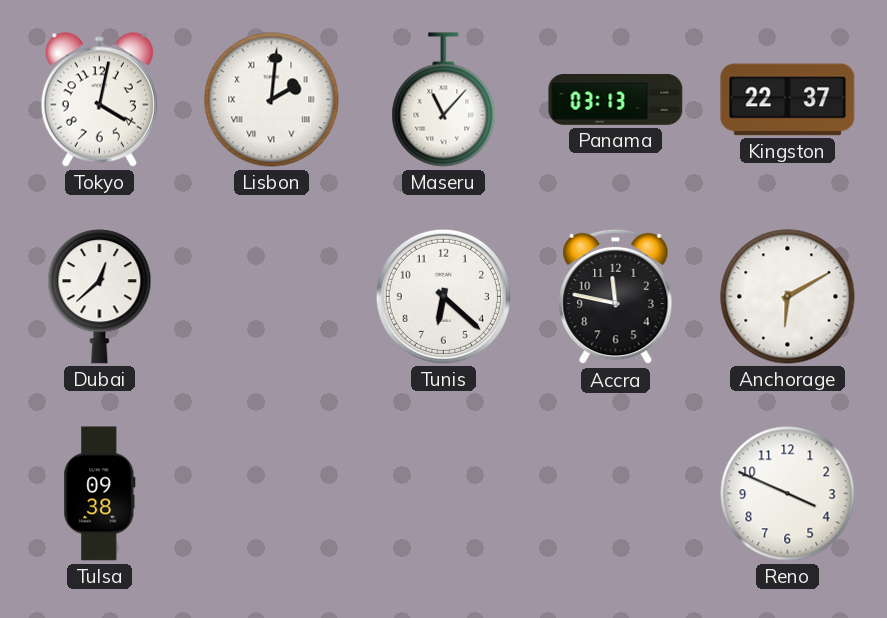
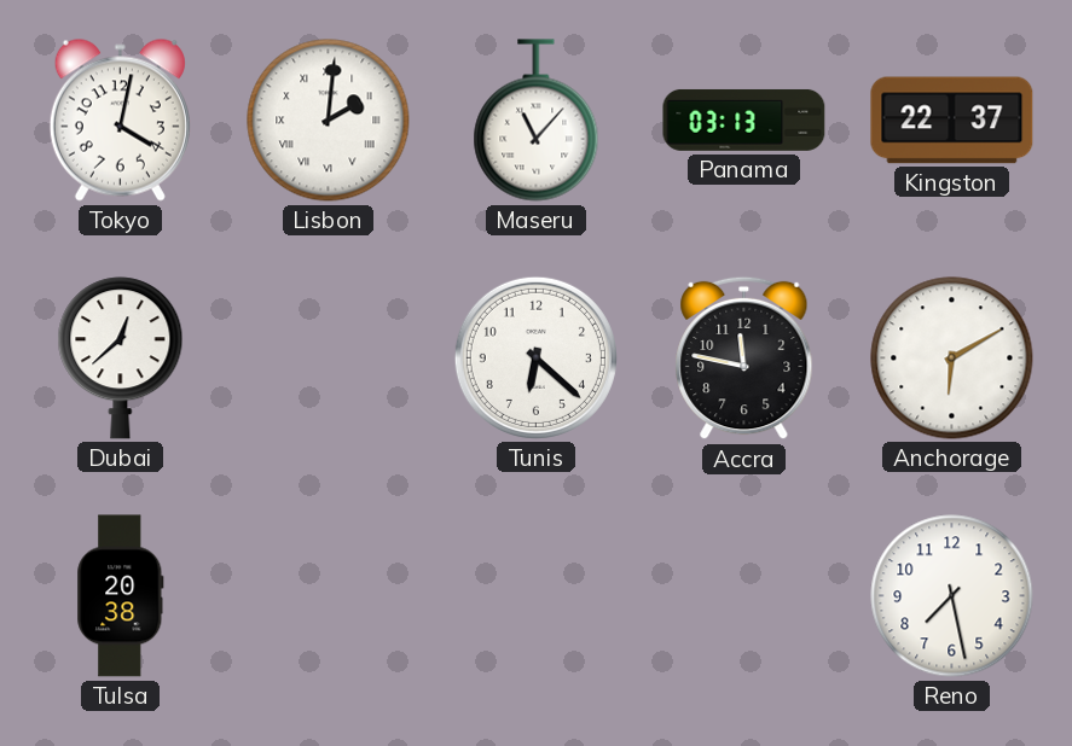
Tulsa: 09:38 -> 20:38
Reno: 3:49 -> 7:28
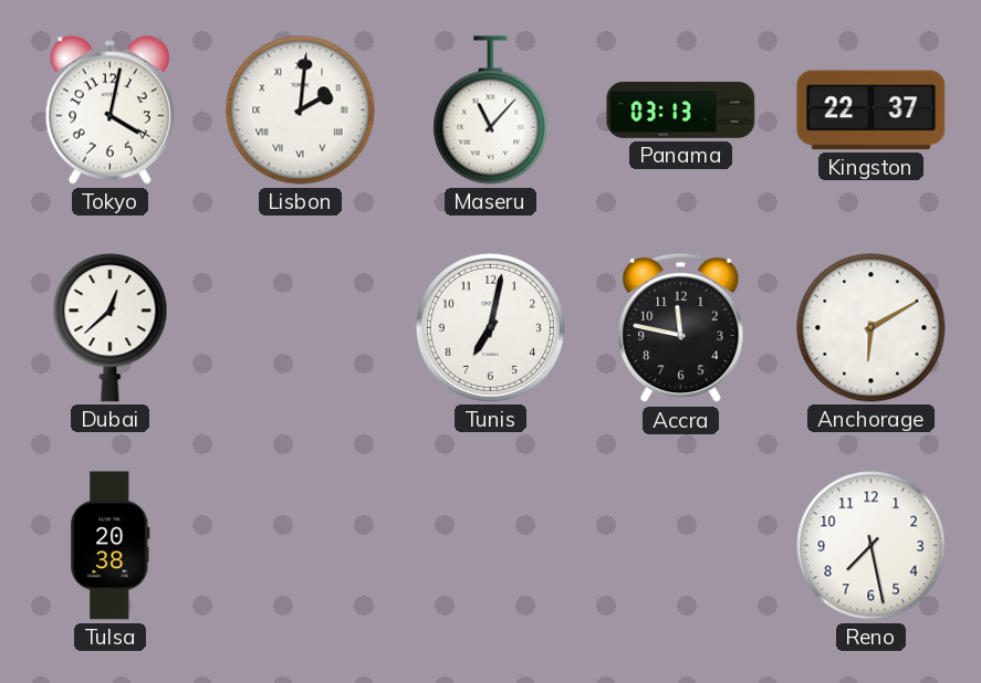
Tunis: 6:22 -> 7:02
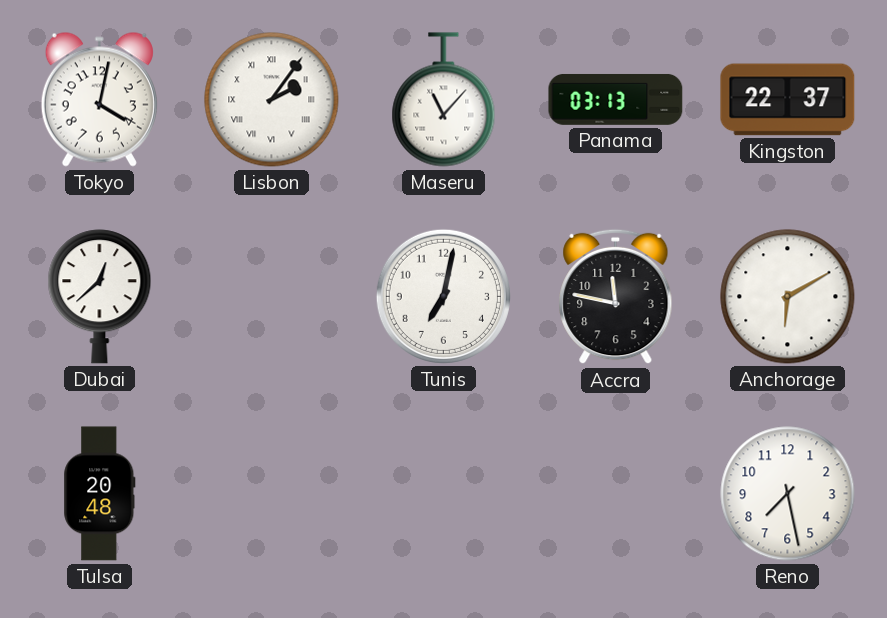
Lisbon: 2:01 -> 2:06
Tulsa: 20:38 -> 20:48
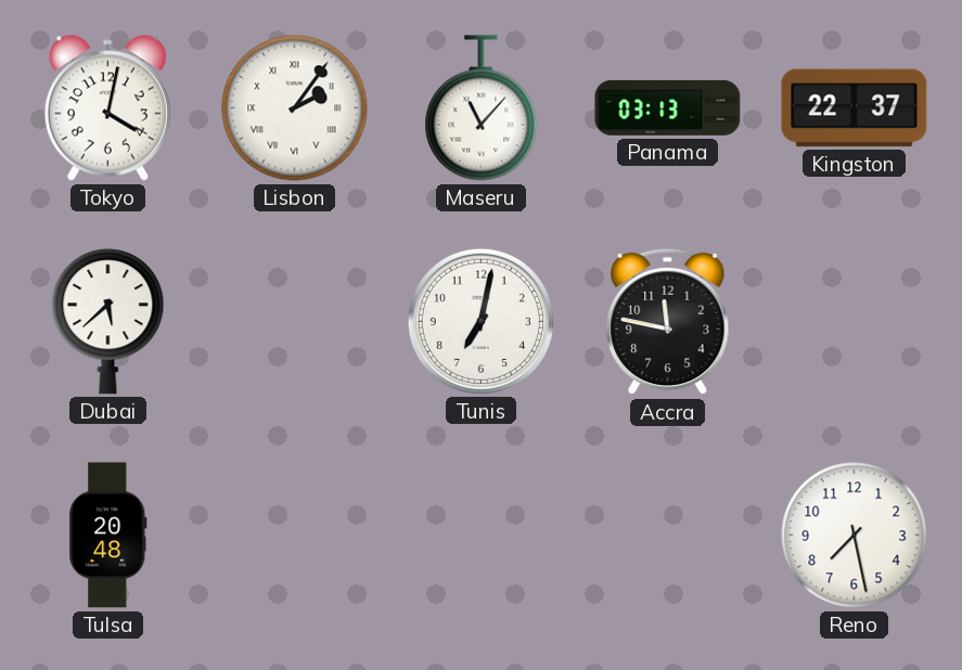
Dubai: 12:38 -> 5:38
Anchorage: 6:10 -> none
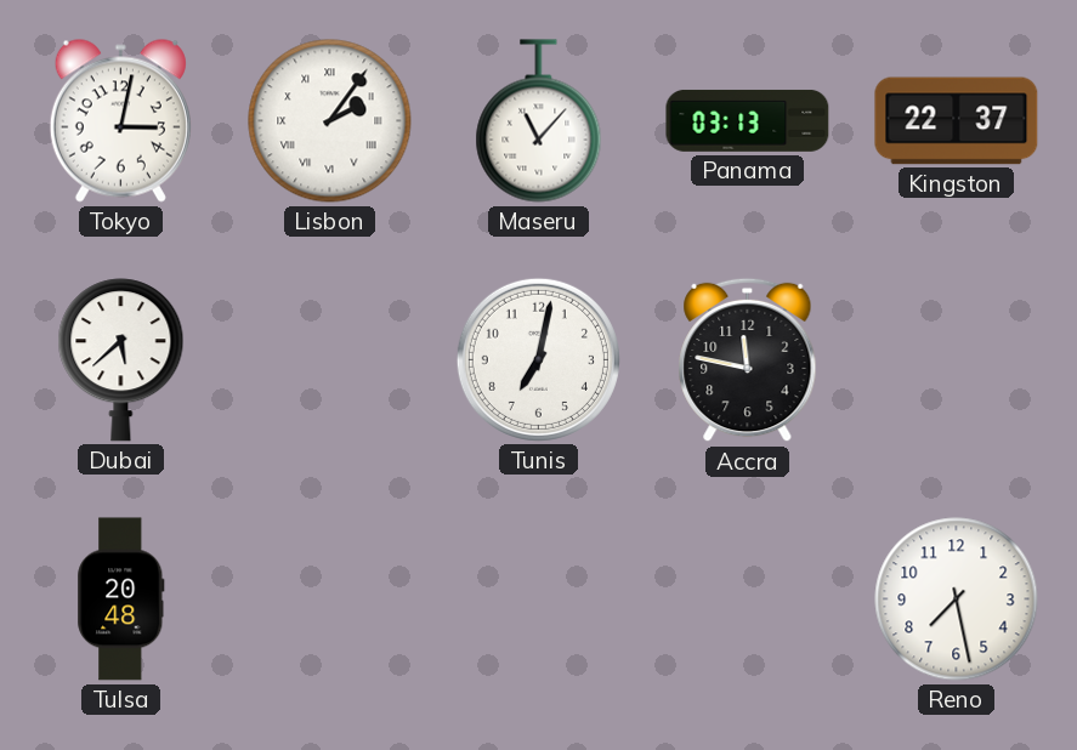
Tokyo: 4:02 -> 3:02
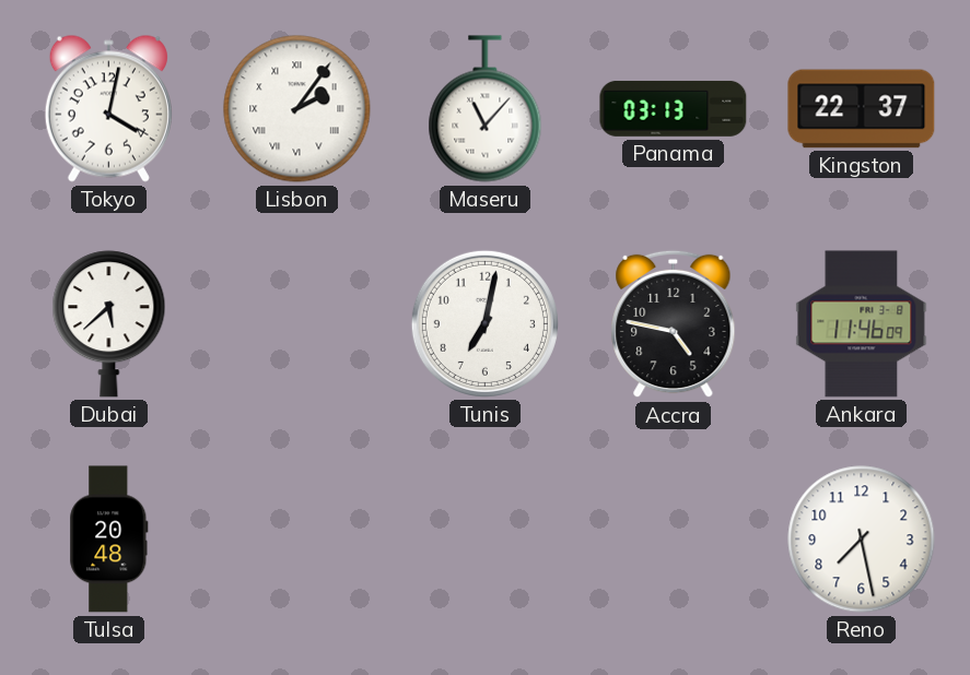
Tokyo: 3:02 -> 4:02
Accra: 11:47 -> 4:47
Ankara: none -> 11:46
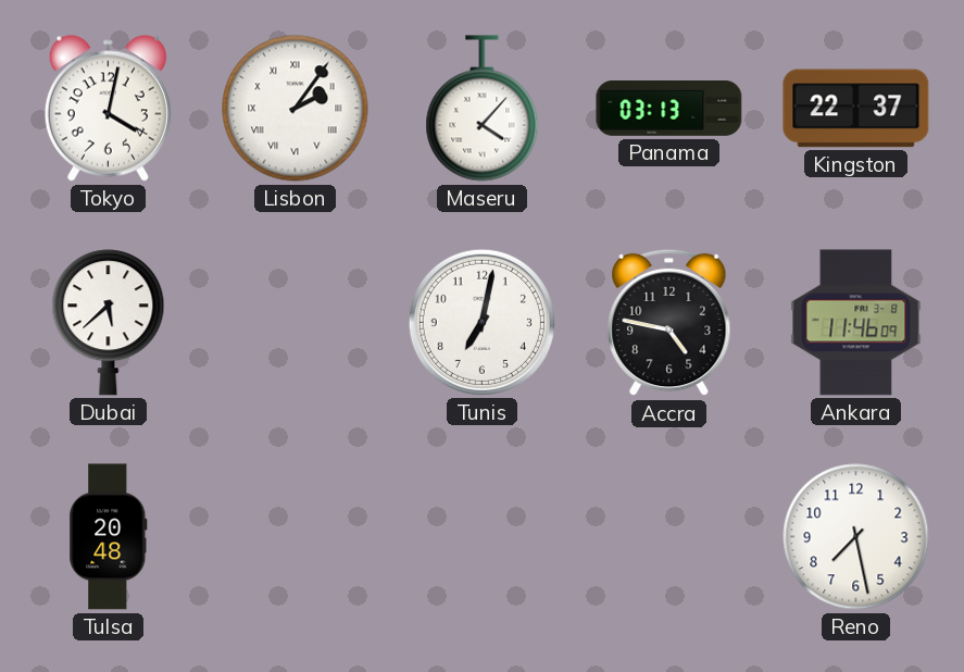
Maseru: 11:07 -> 4:07
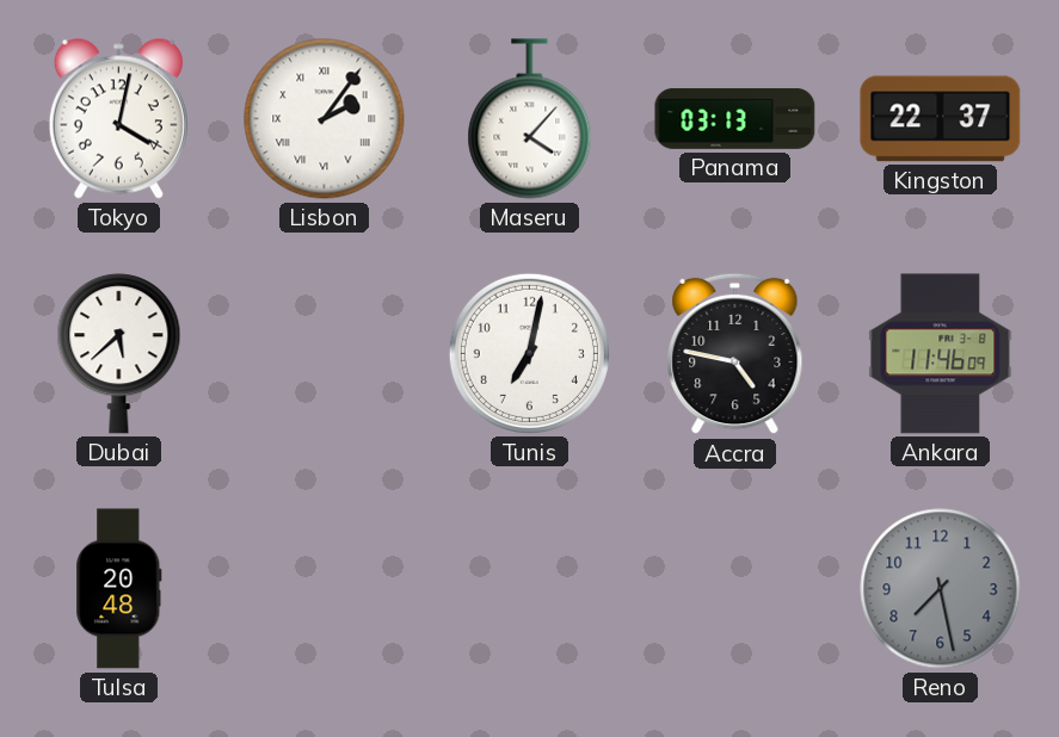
Reno dial: white -> grey
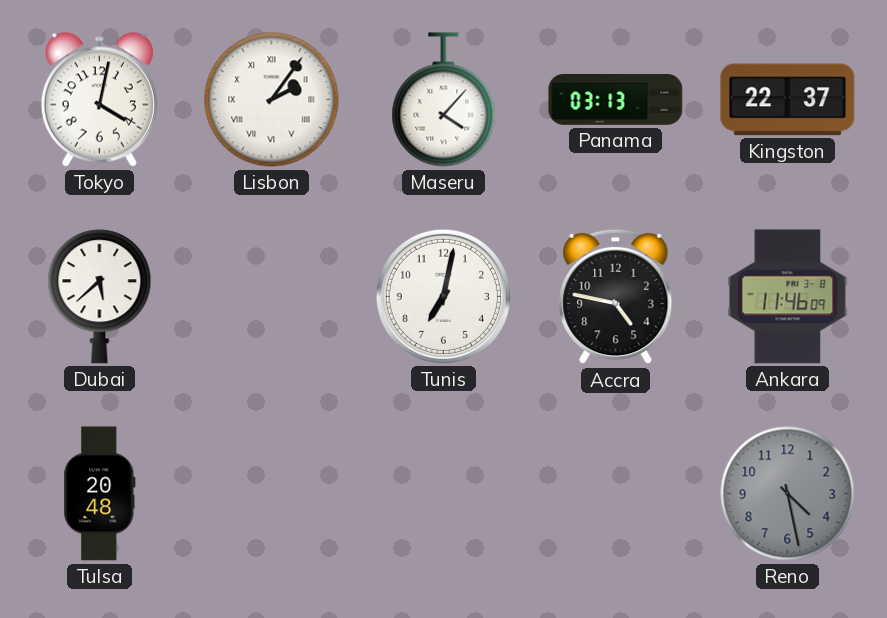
Reno: 7:28 -> 4:28
